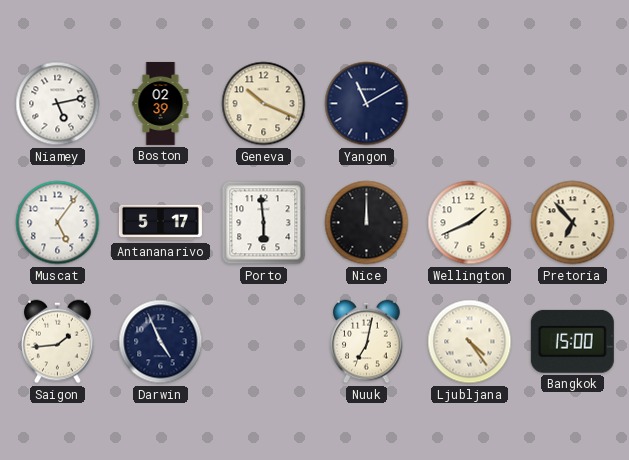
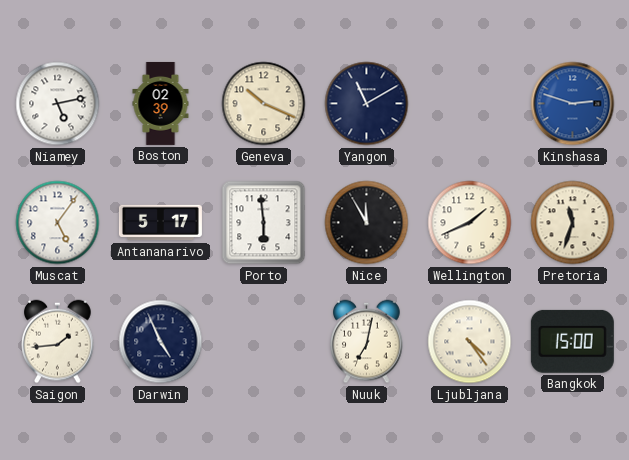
Kinshasa: none -> 2:48
Nice: 12:00 -> 11:55
Pretoria: 6:53 -> 11:33
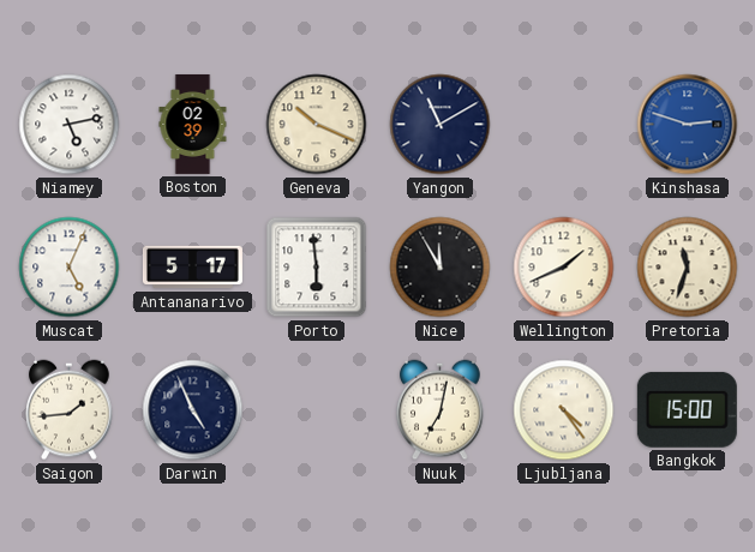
Muscat: 5:06 -> 5:04
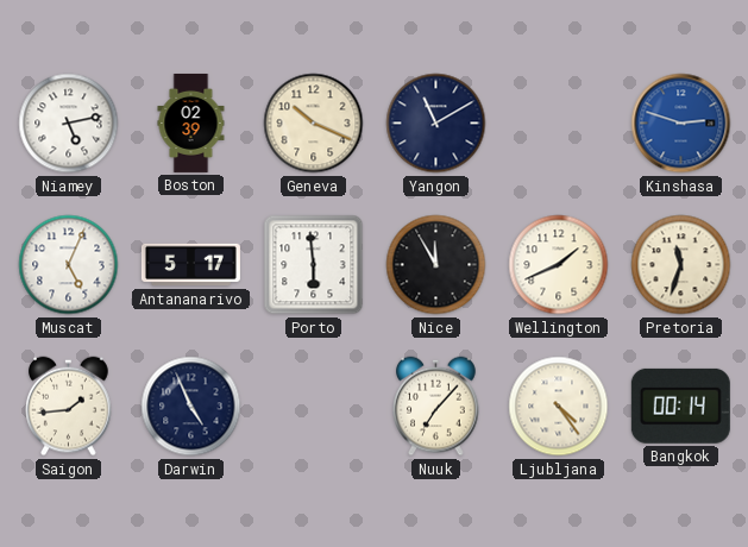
Nuuk: 7:02 -> 7:07
Bangkok: 15:00 -> 00:14
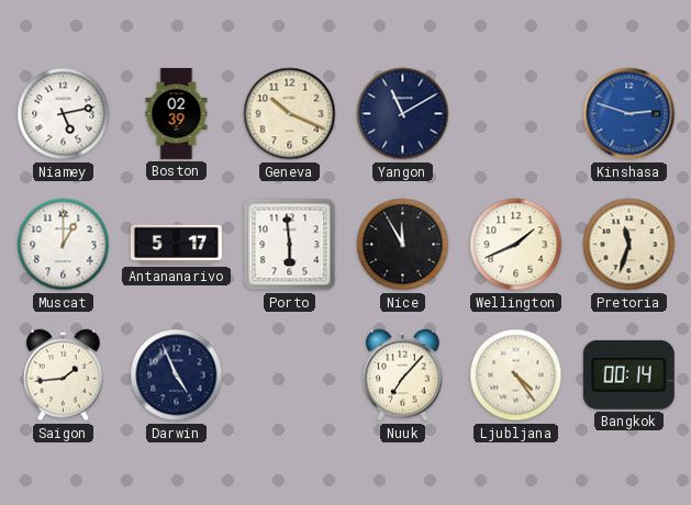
Muscat: 5:04 -> 1:00
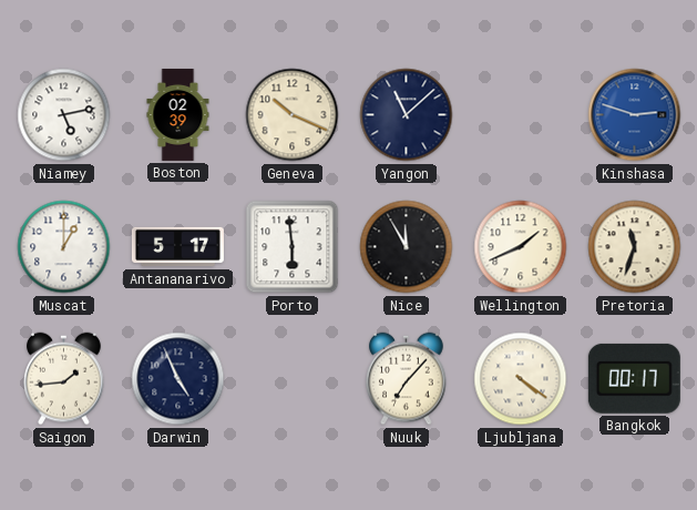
Yangon: 11:10 -> 11:08
Ljubljana: 4:24 -> 4:21
Bangkok: 00:14 -> 00:17
